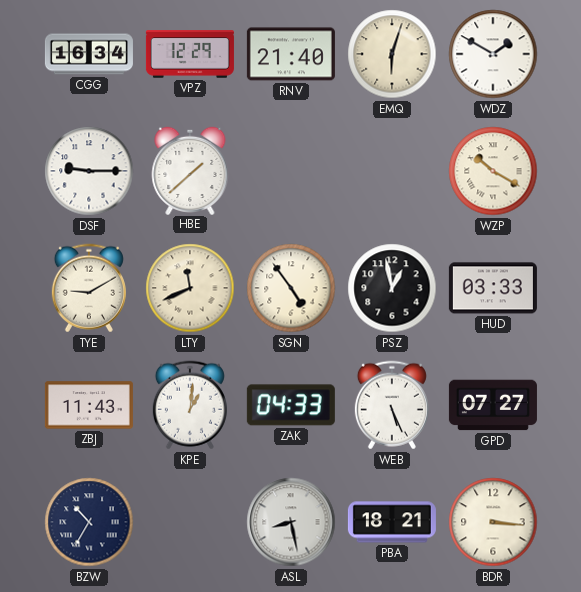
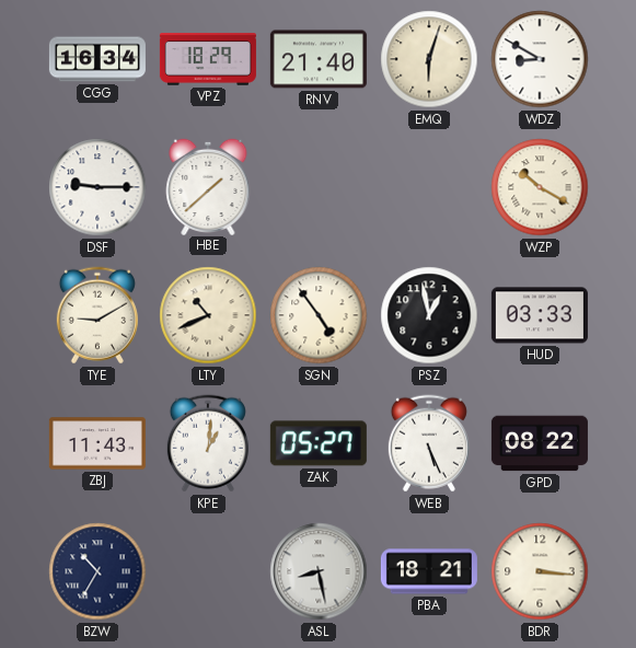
VPZ: 12:29 -> 18:29
WDZ: 1:50 -> 8:50
LTY: 11:41 -> 10:41
ZAK: 04:33 -> 05:27
GPD: 07:27 -> 08:22
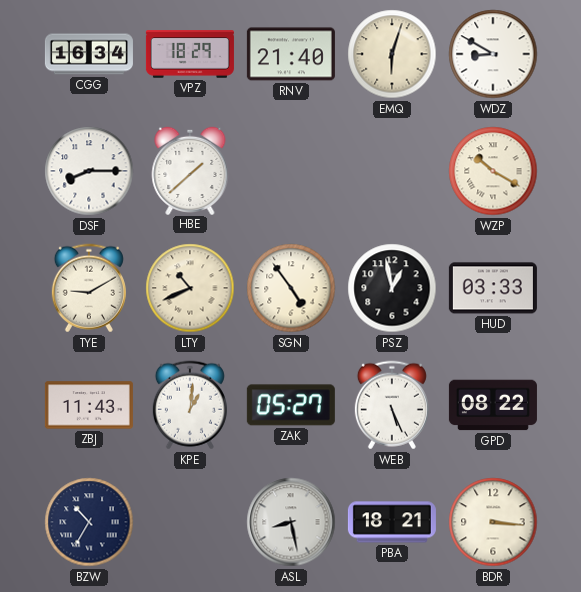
DSF: 9:15 -> 8:15
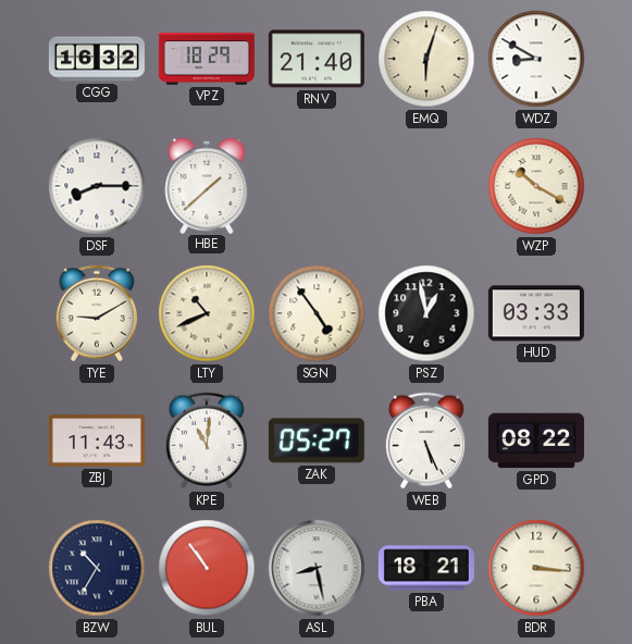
CGG: 16:34 -> 16:32
KPE: 1:01 -> 11:01
BUL: none -> 10:54
